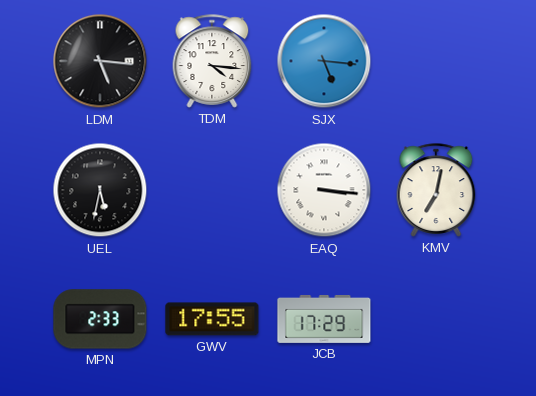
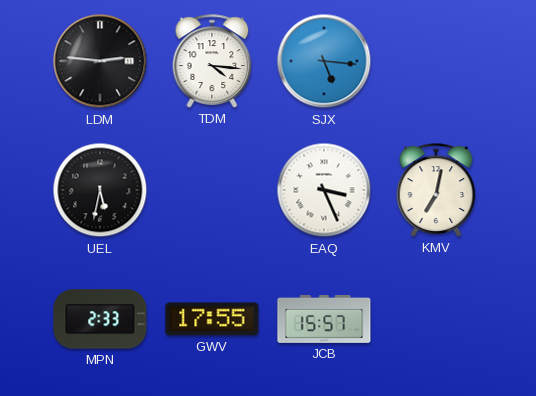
LDM: 5:16 -> 2:46
EAQ: 3:16 -> 3:26
JCB: 17:29 -> 15:57
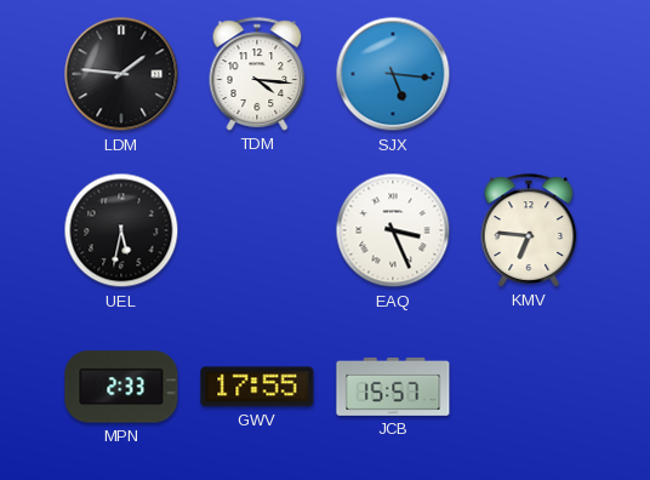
LDM: 2:46 -> 1:46
KMV: 7:02 -> 6:46
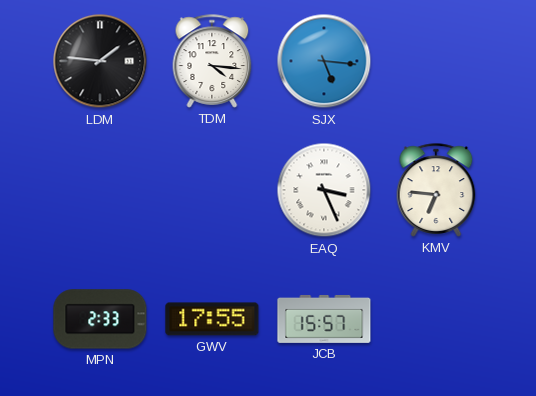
UEL: 5:32 -> none
